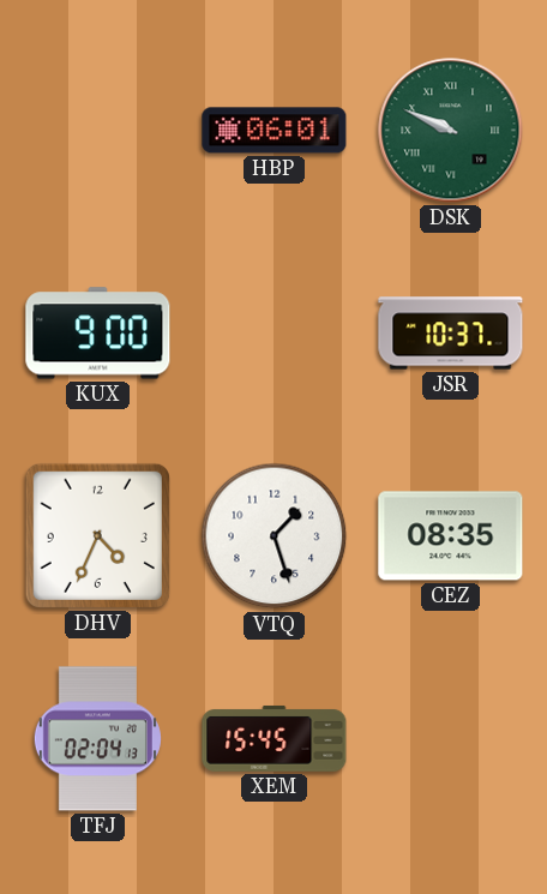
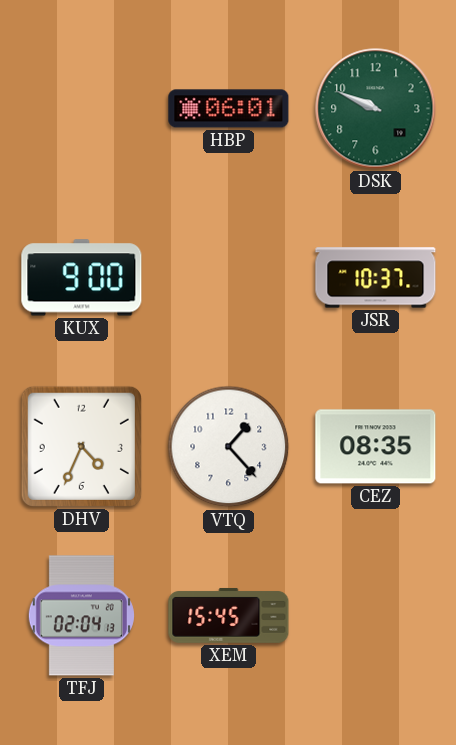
DSK numerals: Roman -> Arabic
VTQ: 1:27 -> 1:23
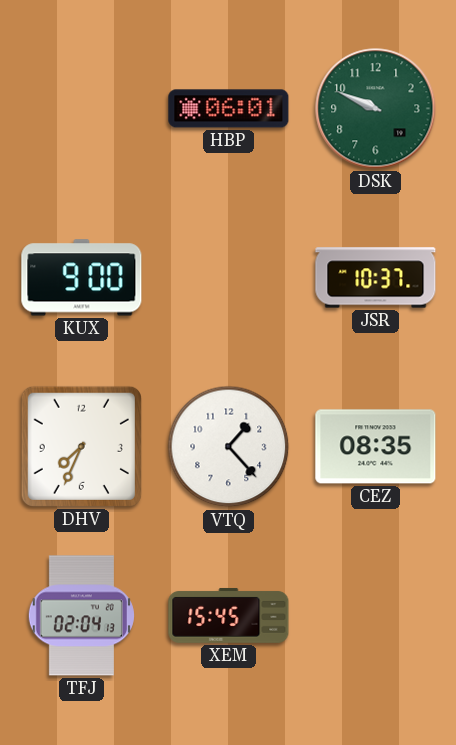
DHV: 4:34 -> 7:34
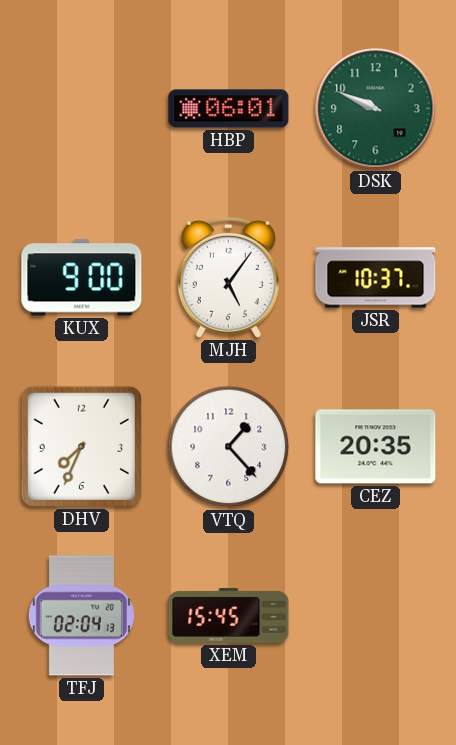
MJH: none -> 5:06
CEZ: 08:35 -> 20:35
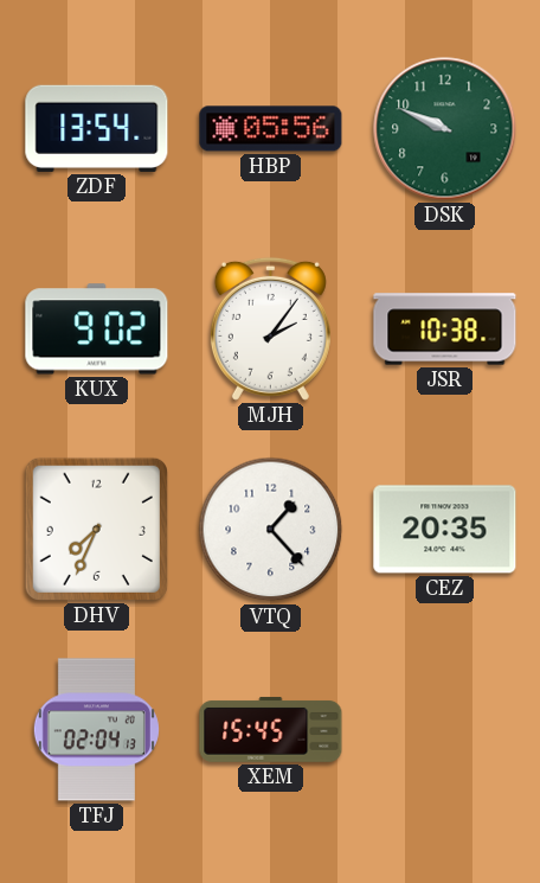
ZDF: none -> 13:54
HBP: 06:01 -> 05:56
KUX: 9:00 -> 9:02
MJH: 5:06 -> 2:06
JSR: 10:37 -> 10:38
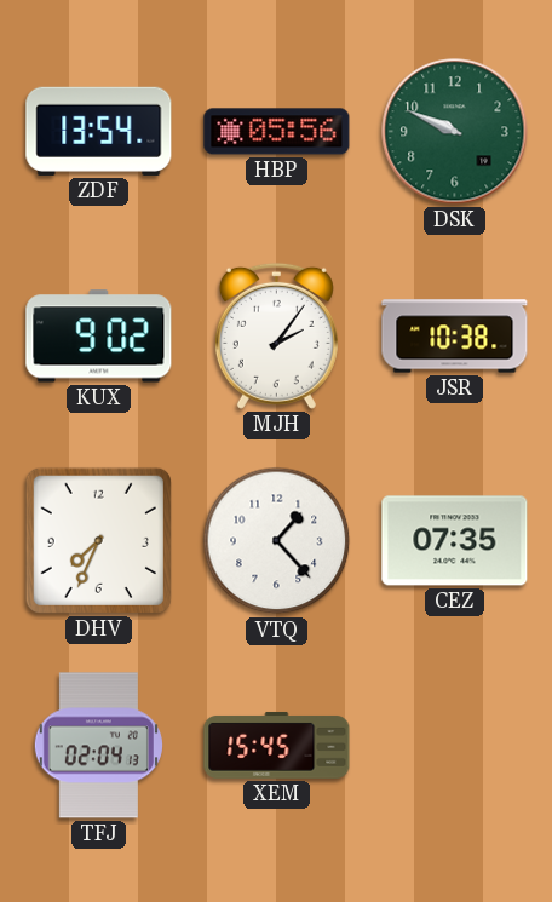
CEZ: 20:35 -> 07:35
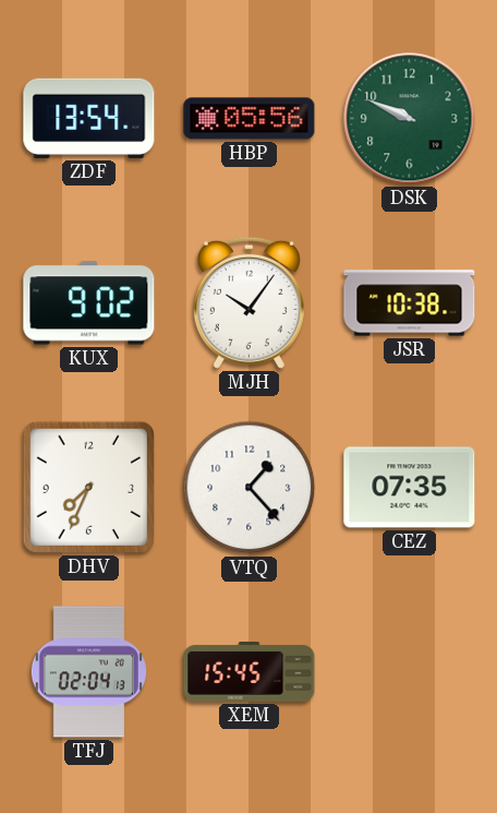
MJH: 2:06 -> 10:06
